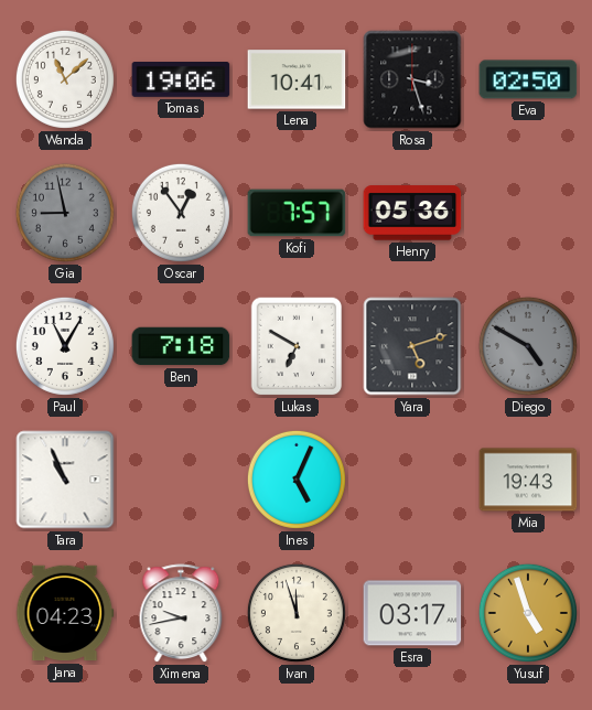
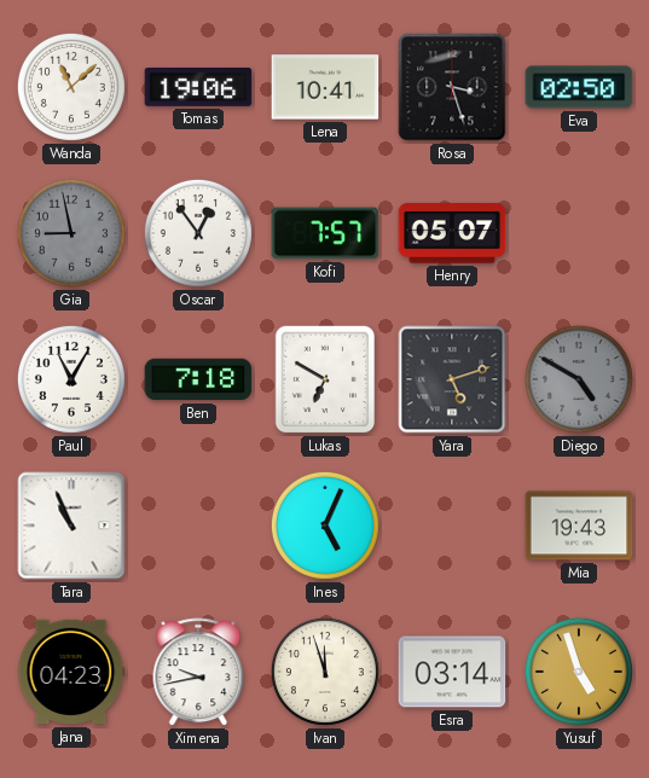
Henry: 05:36 -> 05:07
Esra: 03:17 -> 03:14
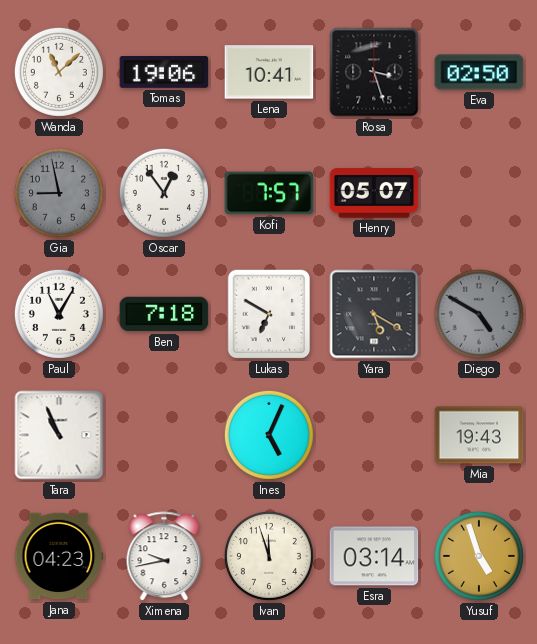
Yara: 5:12 -> 5:20
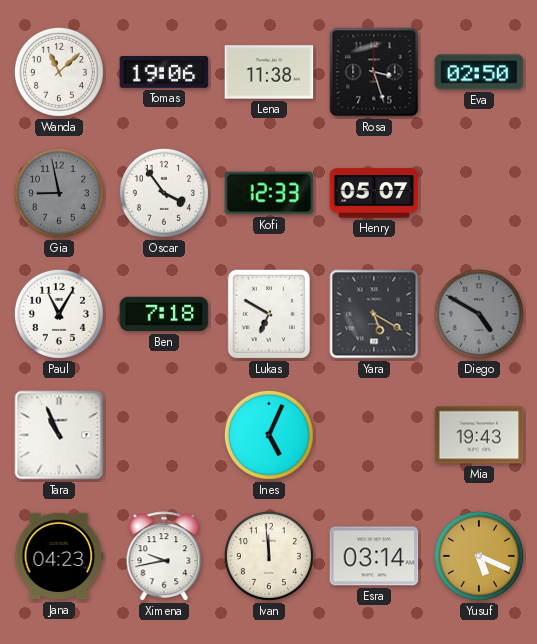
Lena: 10:41 -> 11:38
Oscar: 12:54 -> 3:54
Kofi: 7:57 -> 12:33
Ivan: 11:57 -> 11:59
Yusuf: 4:57 -> 5:19
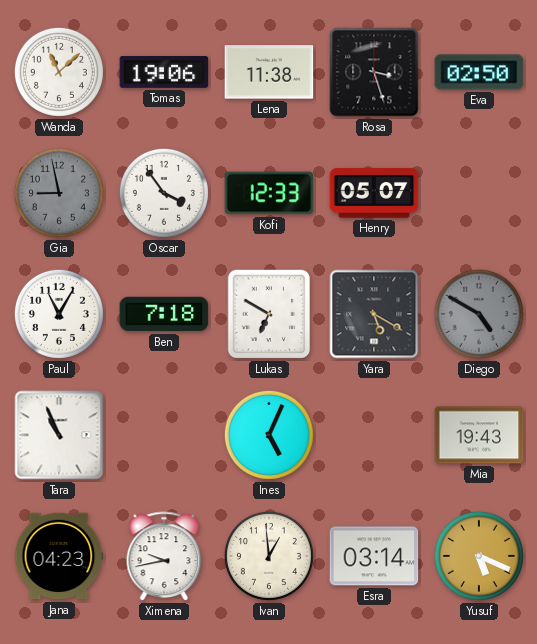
Ivan: 11:59 -> 12:59
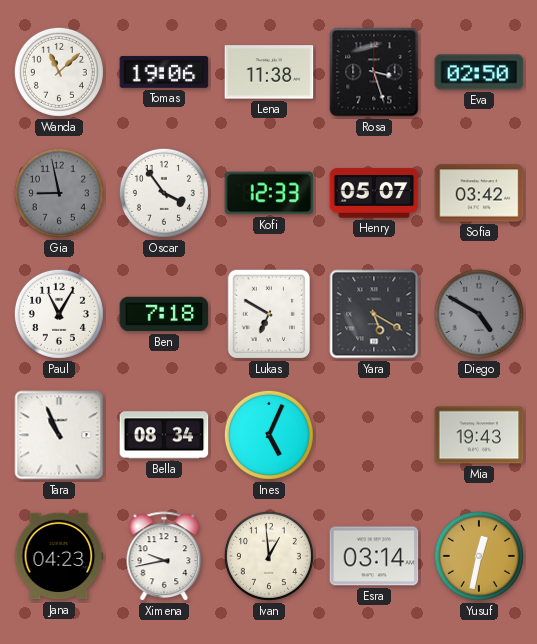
Sofia: none -> 03:42
Bella: none -> 08:34
Yusuf: 5:19 -> 12:32
